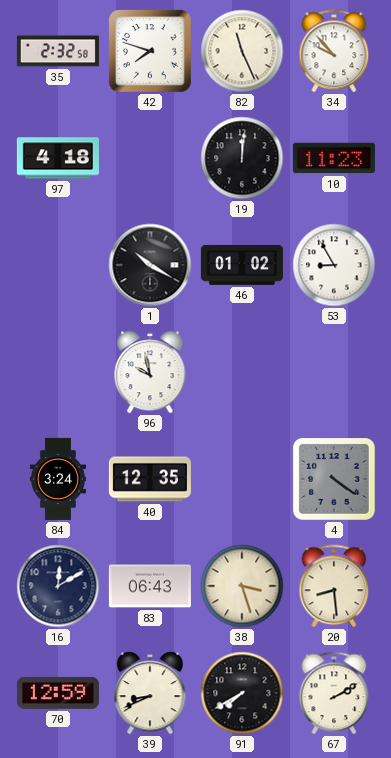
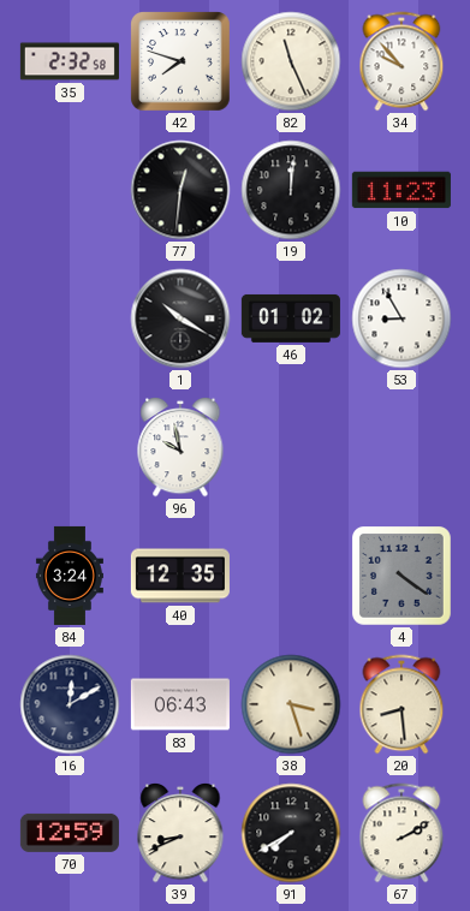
97: 4:18 -> none
77: none -> 12:31
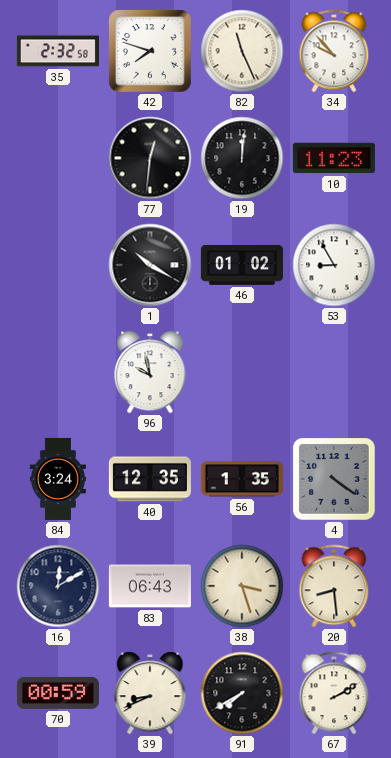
56: none -> 1:35
70: 12:59 -> 00:59
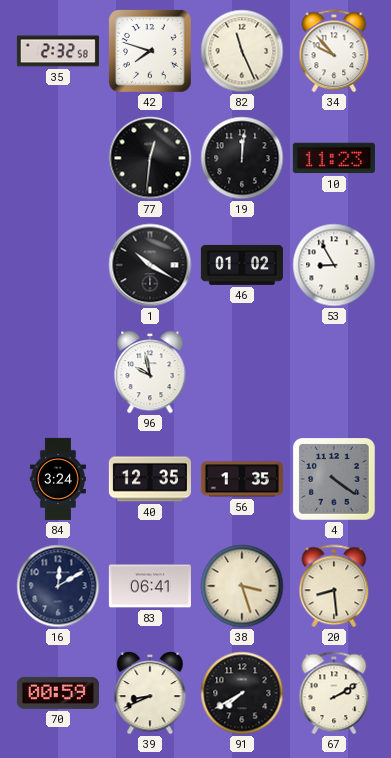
83: 06:43 -> 06:41
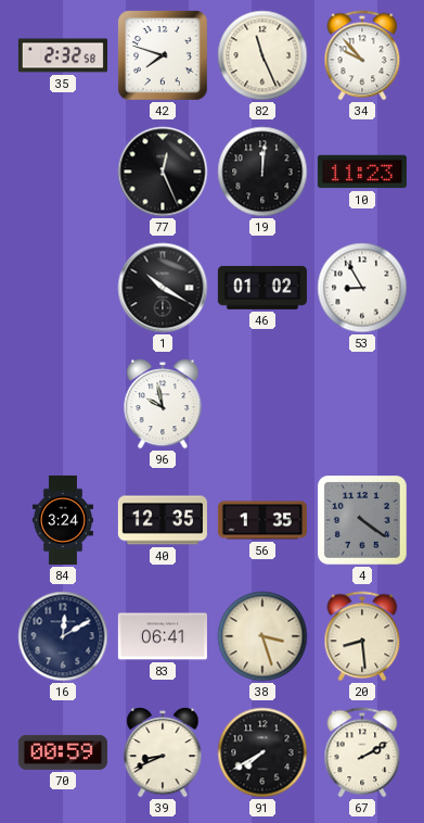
77: 12:31 -> 12:26
